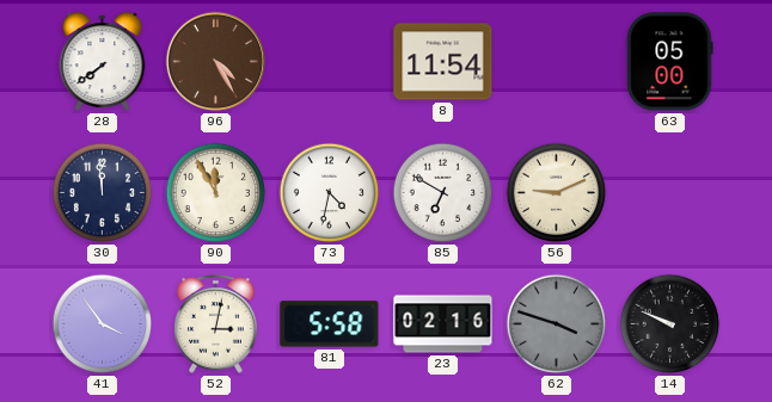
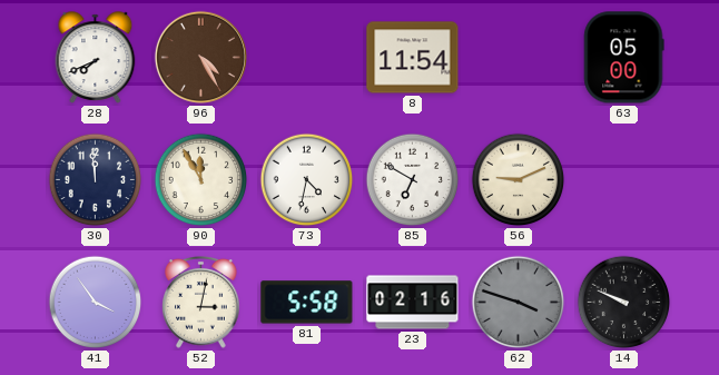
28: 7:39 -> 7:41
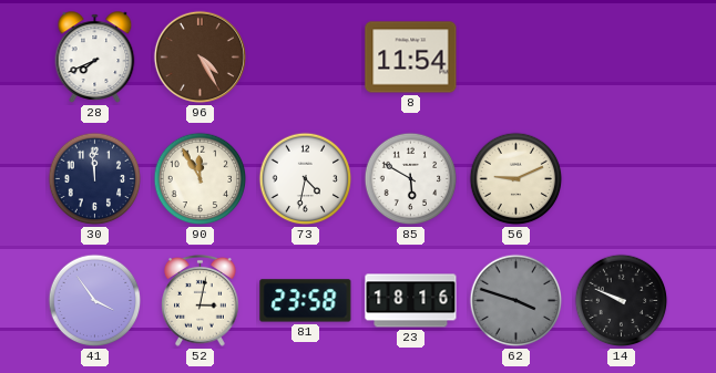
63: 05:00 -> none
85: 6:50 -> 5:50
81: 5:58 -> 23:58
23: 02:16 -> 18:16
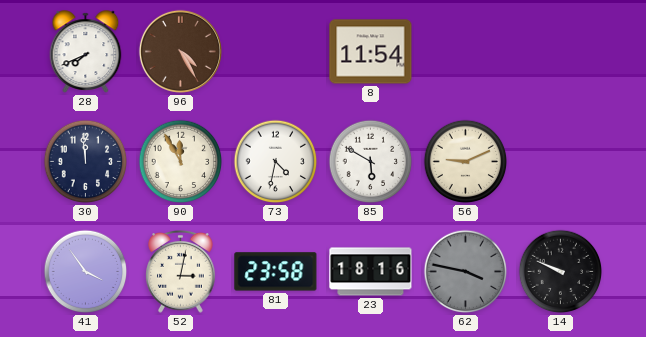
62: 3:48 -> 3:47
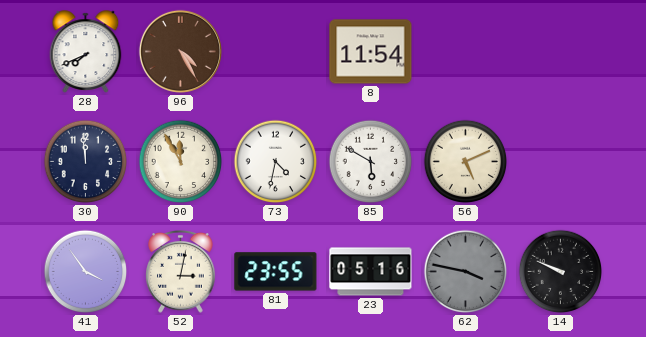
56: 9:11 -> 5:11
81: 23:58 -> 23:55
23: 18:16 -> 05:16
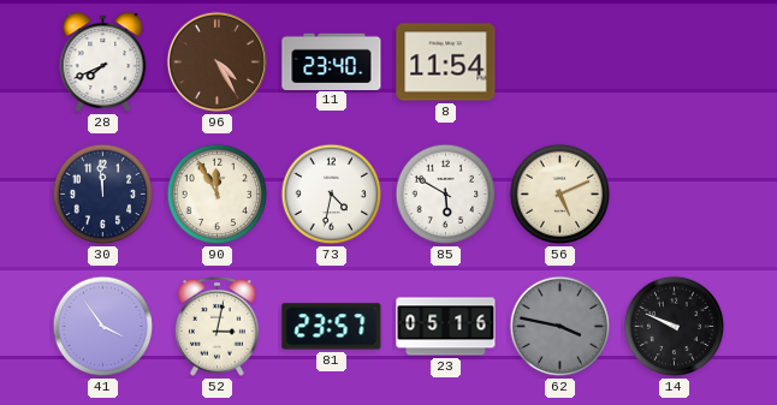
11: none -> 23:40
81: 23:55 -> 23:57
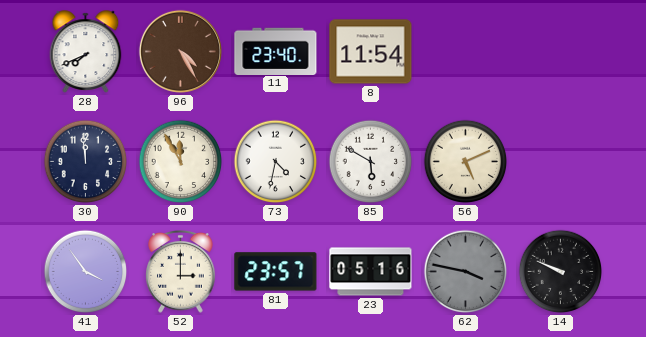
52: 3:02 -> 3:00
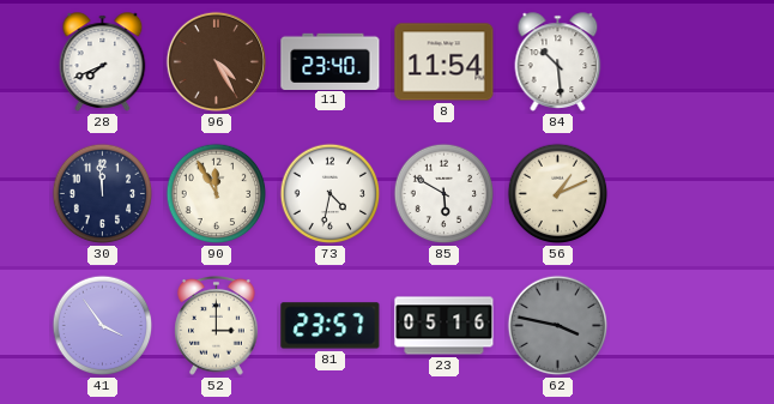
84: none -> 10:29
56: 5:11 -> 1:11
14: 9:49 -> none
